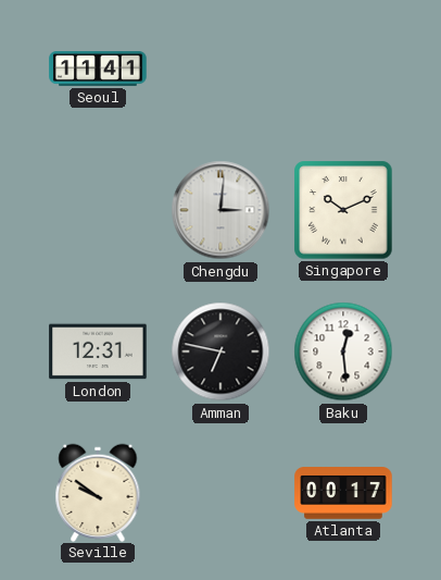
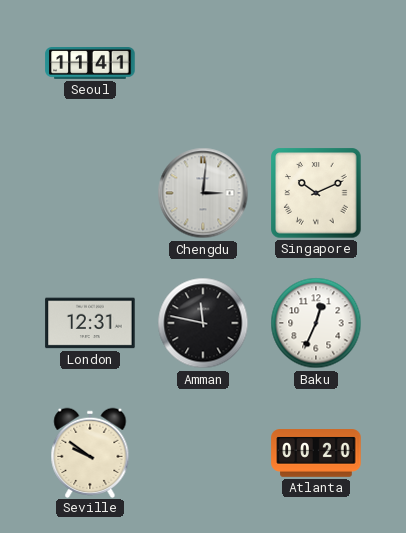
Amman: 6:47 -> 11:47
Baku: 12:29 -> 12:34
Atlanta: 00:17 -> 00:20
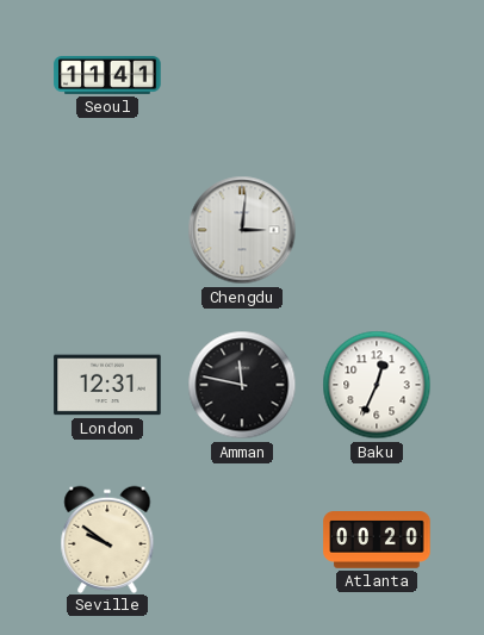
Singapore: 10:11 -> none
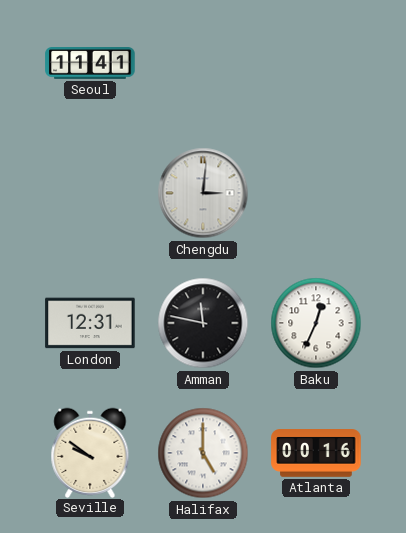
Halifax: none -> 5:00
Atlanta: 00:20 -> 00:16
